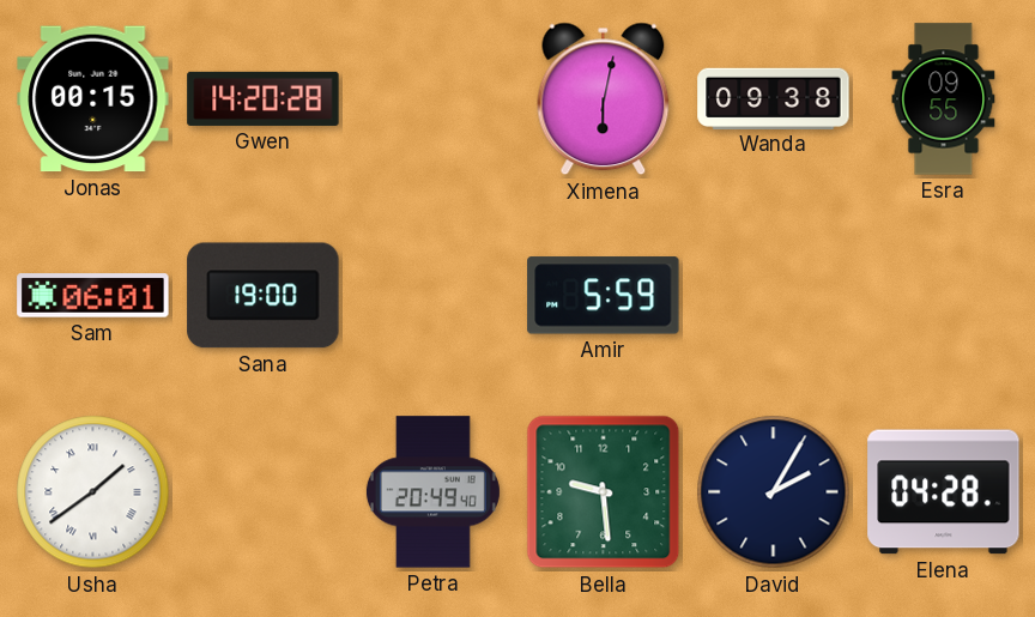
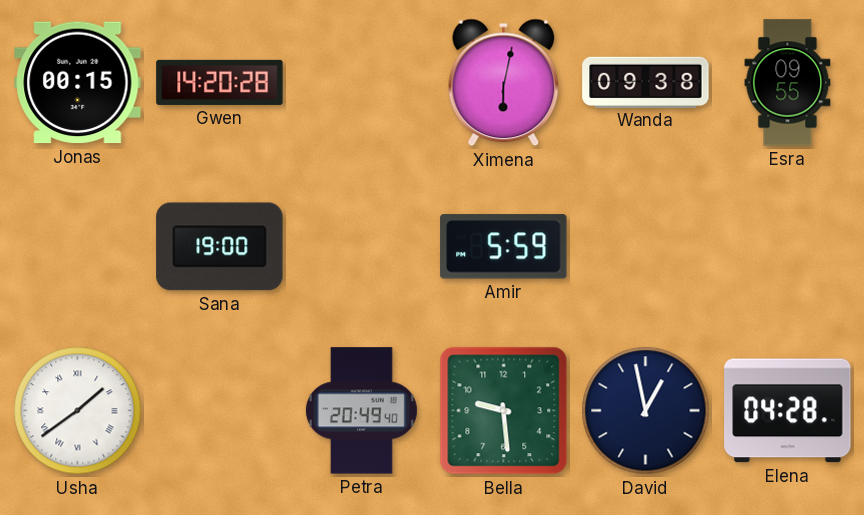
Sam: 06:01 -> none
David: 2:05 -> 12:58
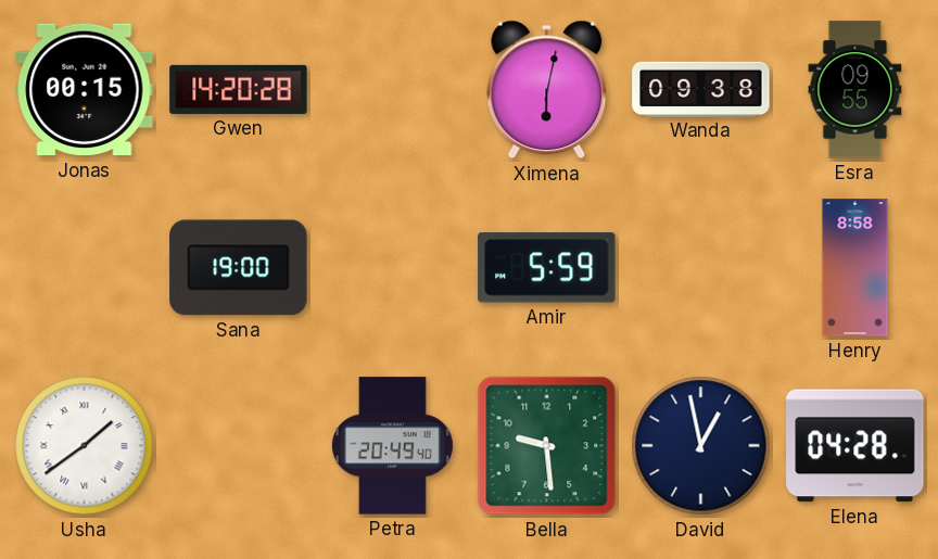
Henry: none -> 8:58
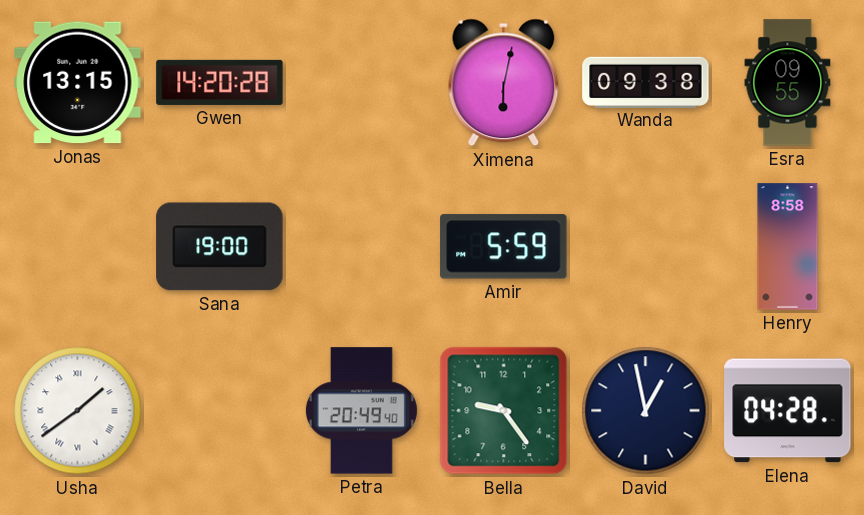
Jonas: 00:15 -> 13:15
Bella: 9:29 -> 9:24
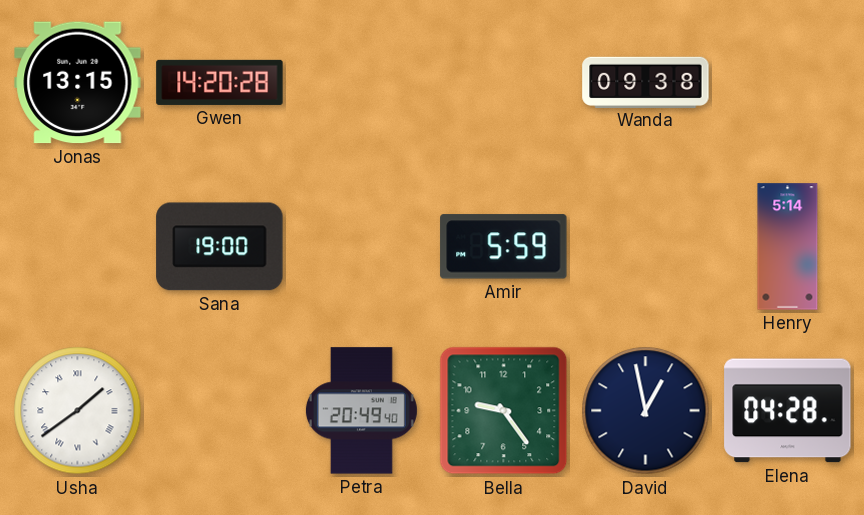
Ximena: 6:02 -> none
Esra: 09:55 -> none
Henry: 8:58 -> 5:14
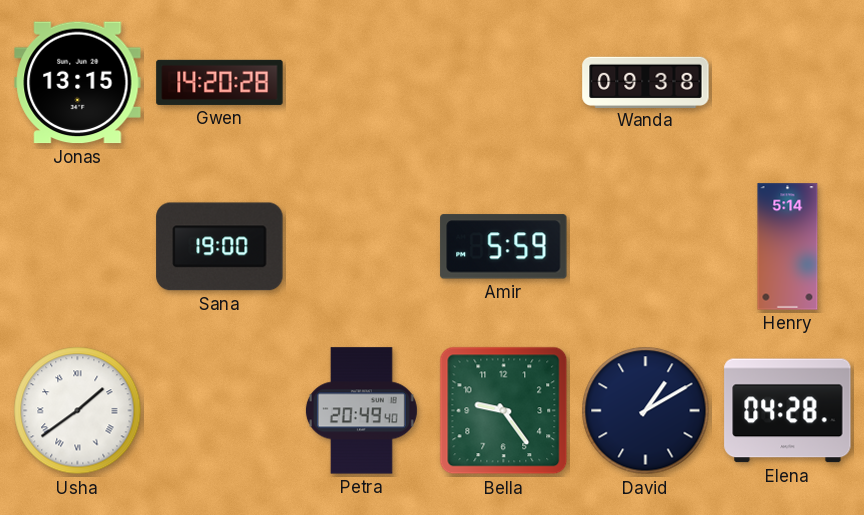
David: 12:58 -> 1:10
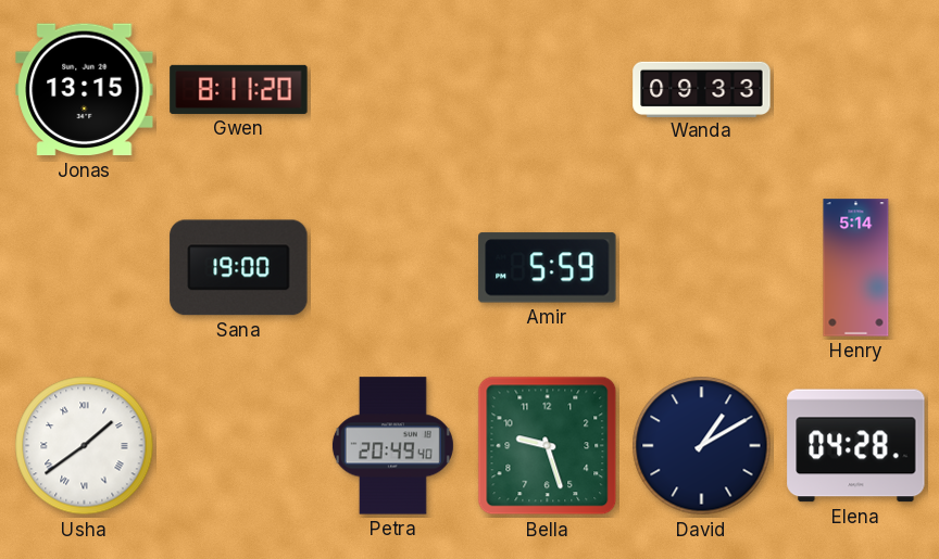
Gwen: 14:20 -> 8:11
Wanda: 09:38 -> 09:33
Bella: 9:24 -> 9:27
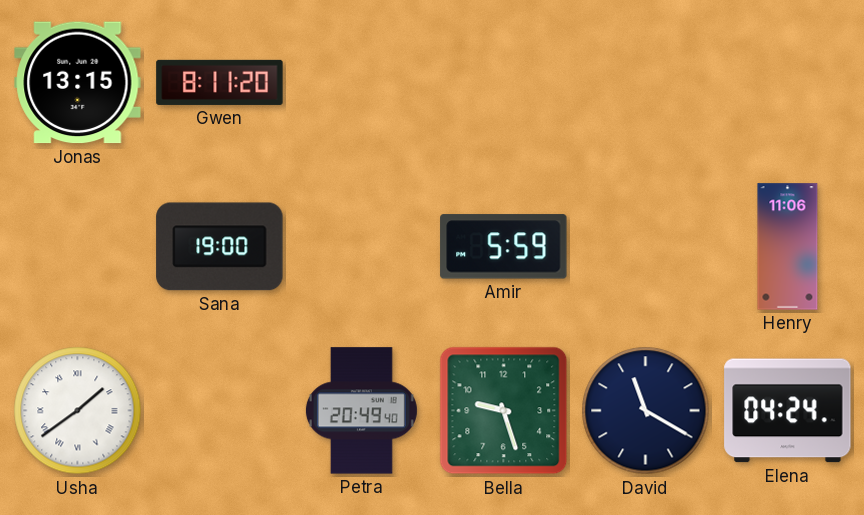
Wanda: 09:33 -> none
Henry: 5:14 -> 11:06
David: 1:10 -> 11:20
Elena: 04:28 -> 04:24
